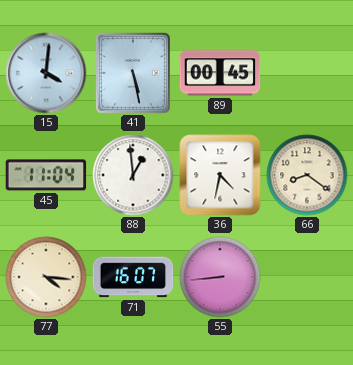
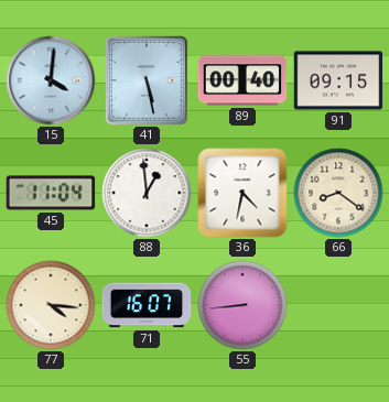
89: 00:45 -> 00:40
91: none -> 09:15
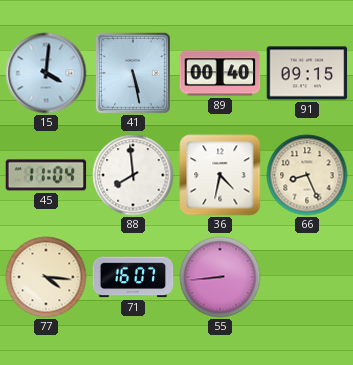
88: 12:59 -> 7:59
66: 8:21 -> 8:26
